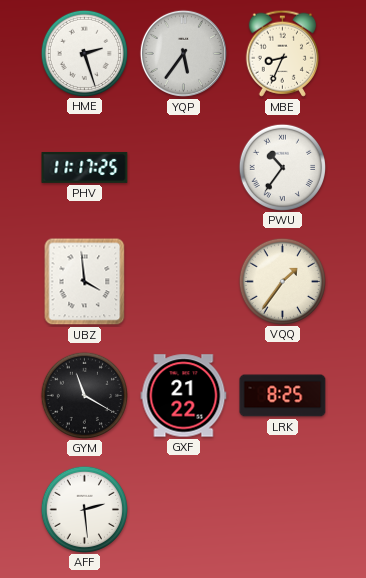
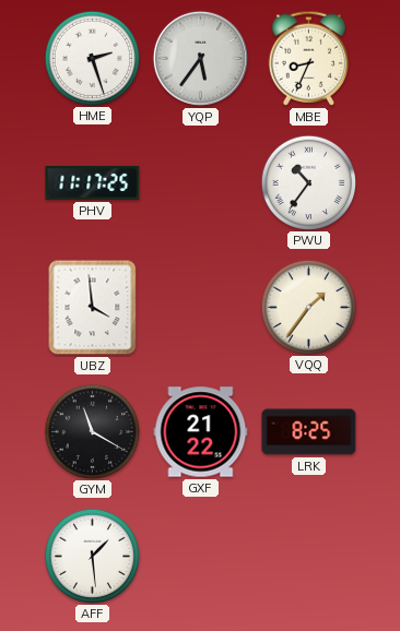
AFF: 2:29 -> 1:29
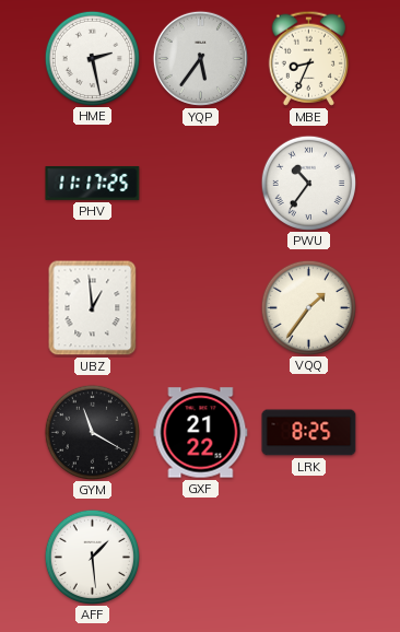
HME: 2:27 -> 2:28
UBZ: 3:59 -> 12:59
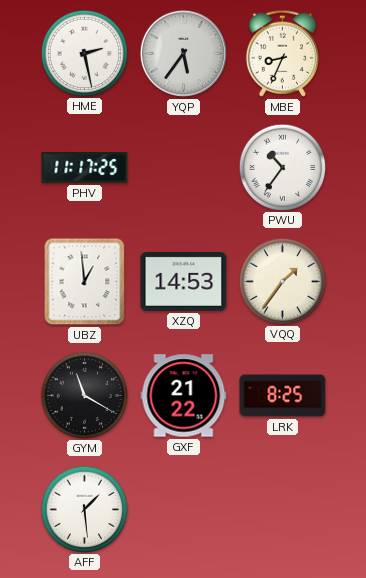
XZQ: none -> 14:53
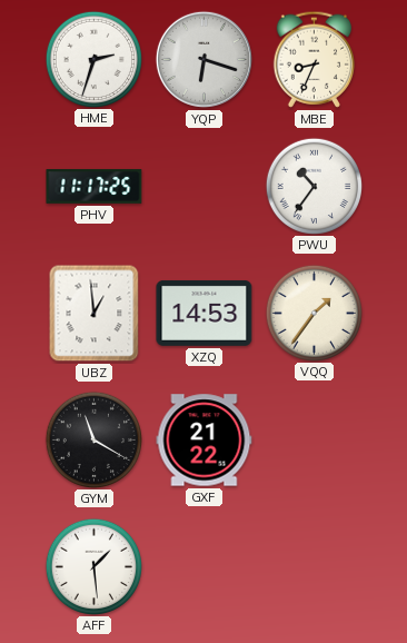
HME: 2:28 -> 2:33
YQP: 5:36 -> 6:18
LRK: 8:25 -> none
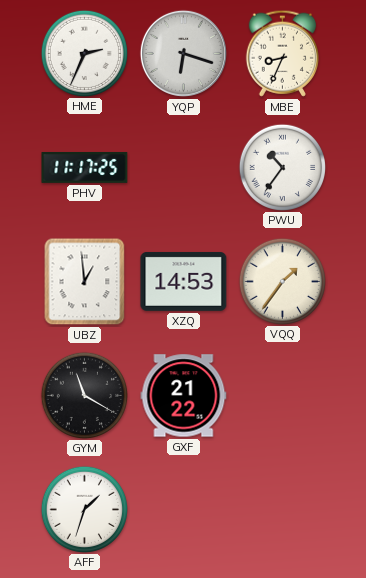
HME: 2:33 -> 2:34
AFF: 1:29 -> 1:33
